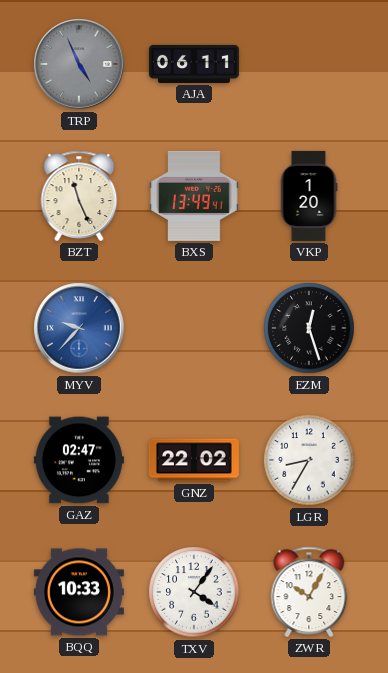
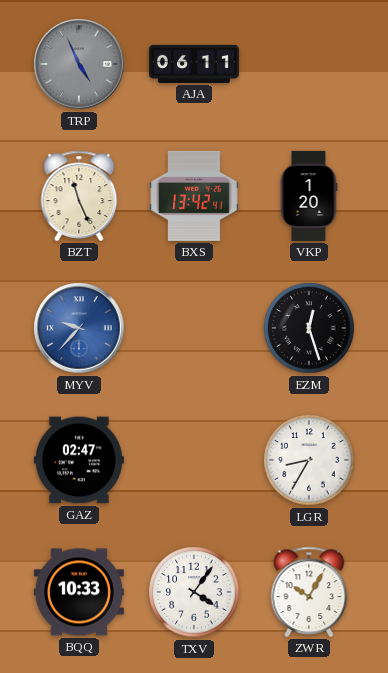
BXS: 13:49 -> 13:42
GNZ: 22:02 -> none
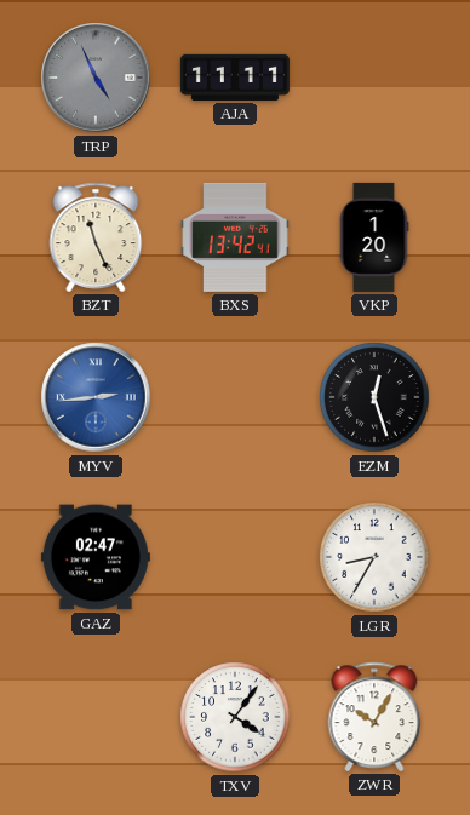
AJA: 06:11 -> 11:11
MYV: 9:37 -> 2:44
BQQ: 10:33 -> none
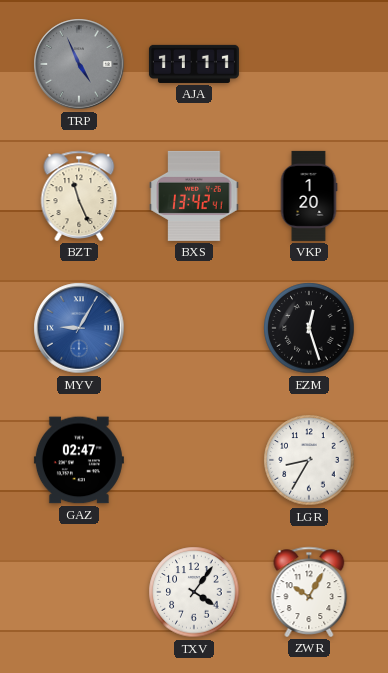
MYV: 2:44 -> 9:05
